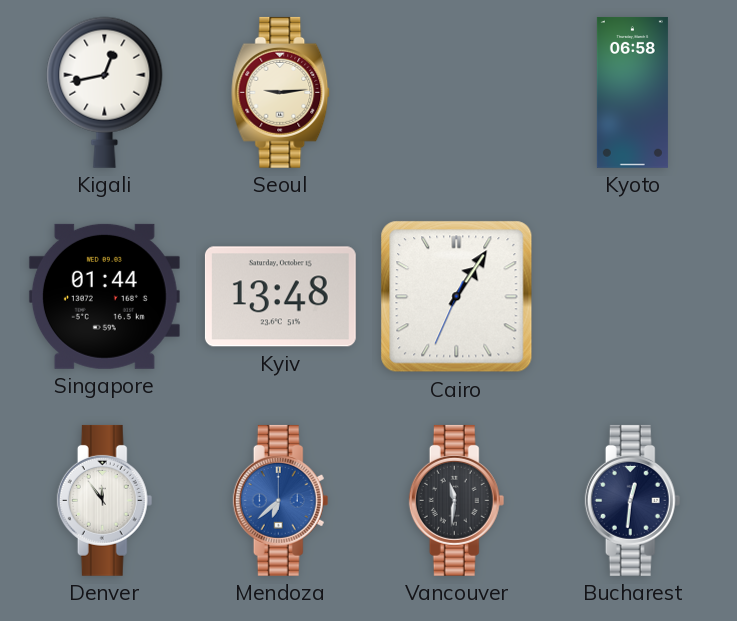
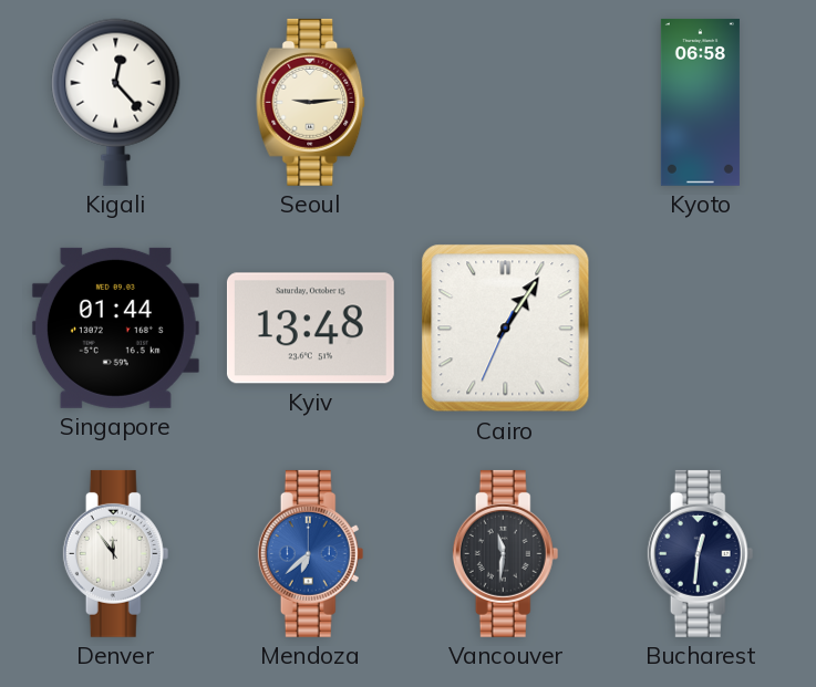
Kigali: 12:43 -> 12:23
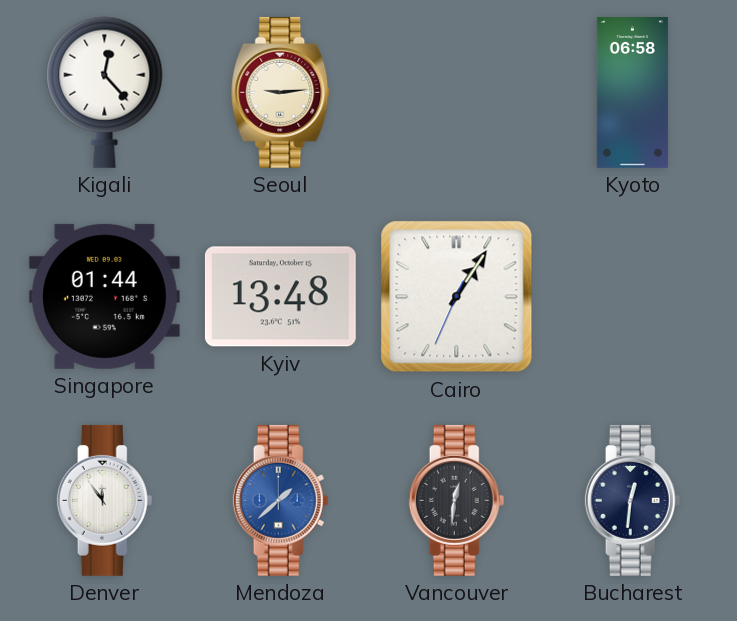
Mendoza: 6:38 -> 1:38
Vancouver: 11:31 -> 12:31
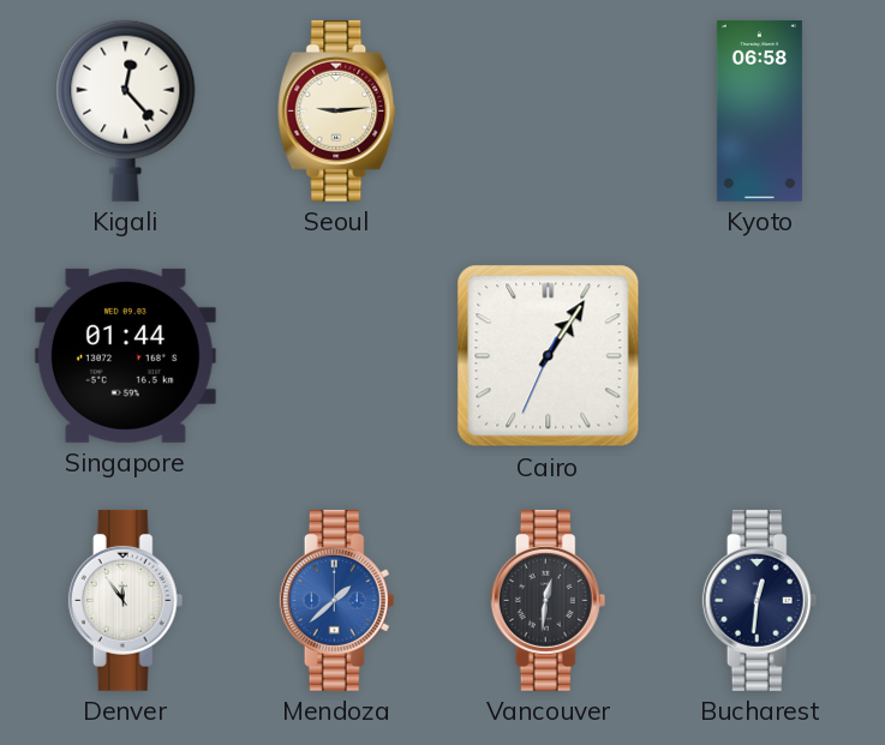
Kyiv: 13:48 -> none
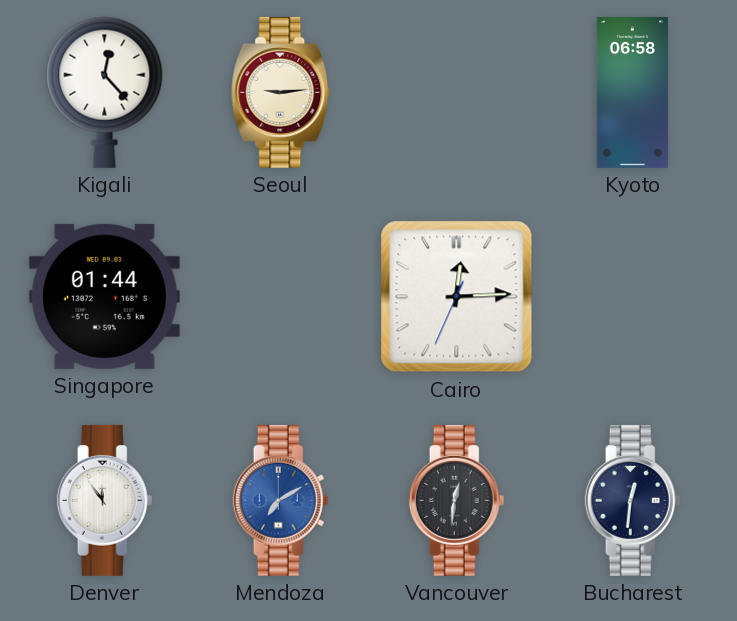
Cairo: 1:05 -> 12:14
Mendoza: 1:38 -> 7:10
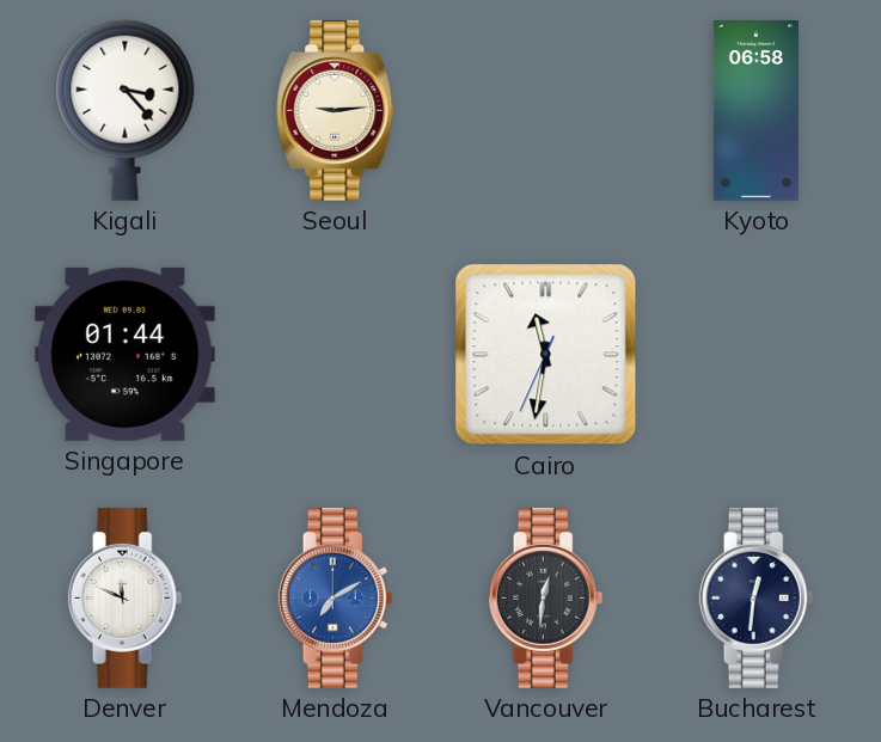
Kigali: 12:23 -> 3:23
Cairo: 12:14 -> 11:31
Denver: 11:54 -> 11:49
